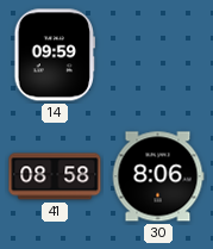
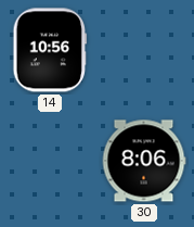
14: 09:59 -> 10:56
41: 08:58 -> none
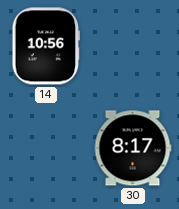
30: 8:06 -> 8:17
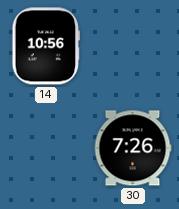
30: 8:17 -> 7:26
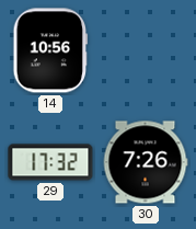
29: none -> 17:32
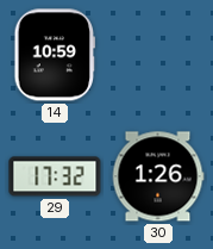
14: 10:56 -> 10:59
30: 7:26 -> 1:26
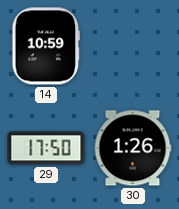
29: 17:32 -> 17:50
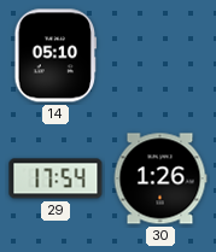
14: 10:59 -> 05:10
29: 17:50 -> 17:54
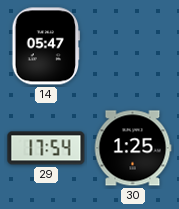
14: 05:10 -> 05:47
30: 1:26 -> 1:25
